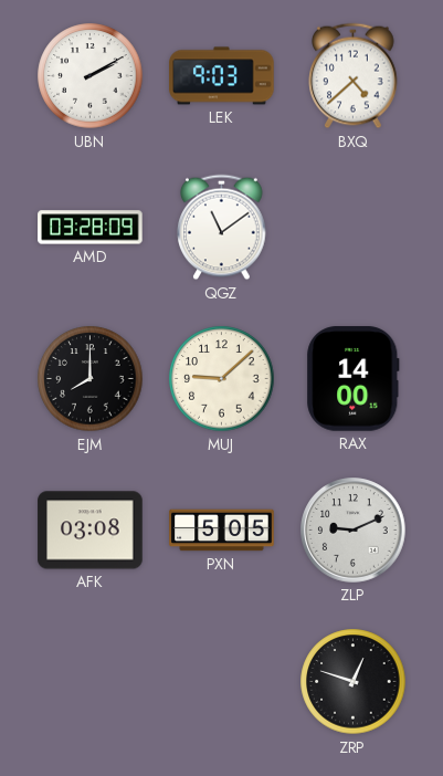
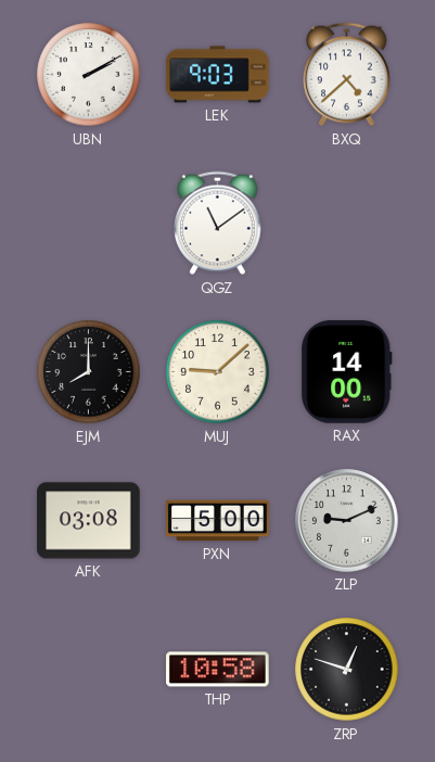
AMD: 03:28 -> none
PXN: 5:05 -> 5:00
THP: none -> 10:58
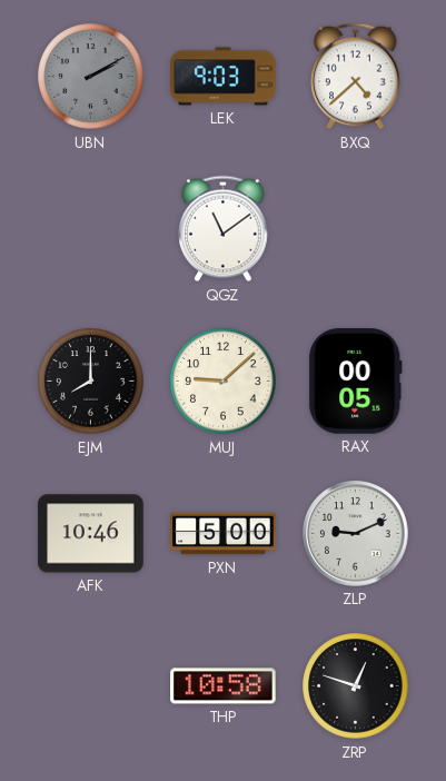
UBN dial: white -> grey
RAX: 14:00 -> 00:05
AFK: 03:08 -> 10:46
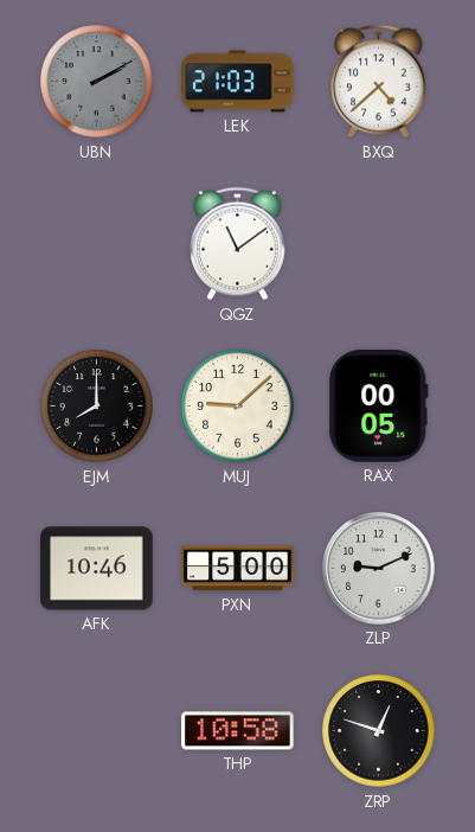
LEK: 9:03 -> 21:03
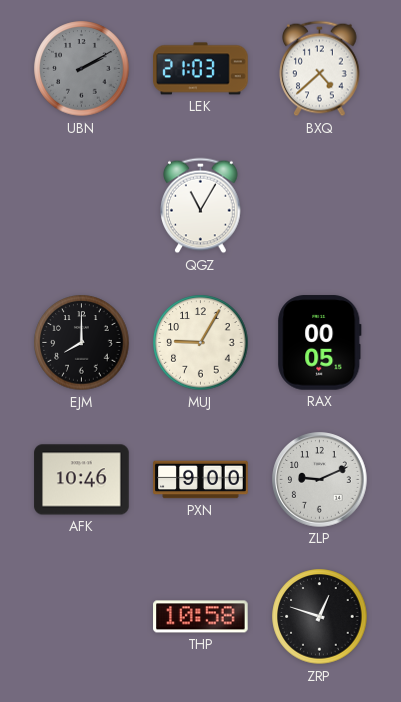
QGZ: 11:09 -> 11:05
MUJ: 9:08 -> 9:05
PXN: 5:00 -> 9:00
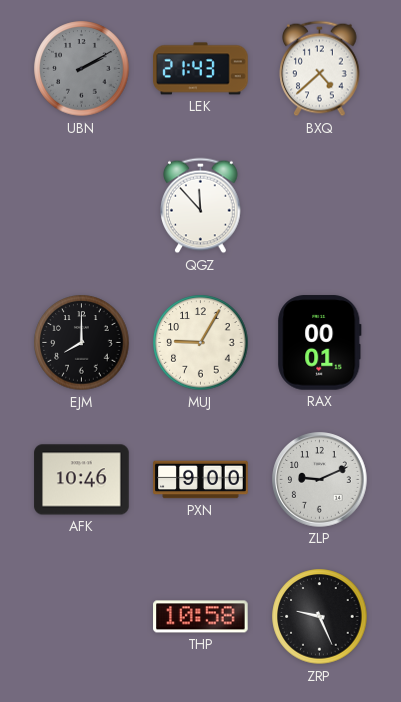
LEK: 21:03 -> 21:43
QGZ: 11:05 -> 11:53
RAX: 00:05 -> 00:01
ZRP: 12:48 -> 9:26
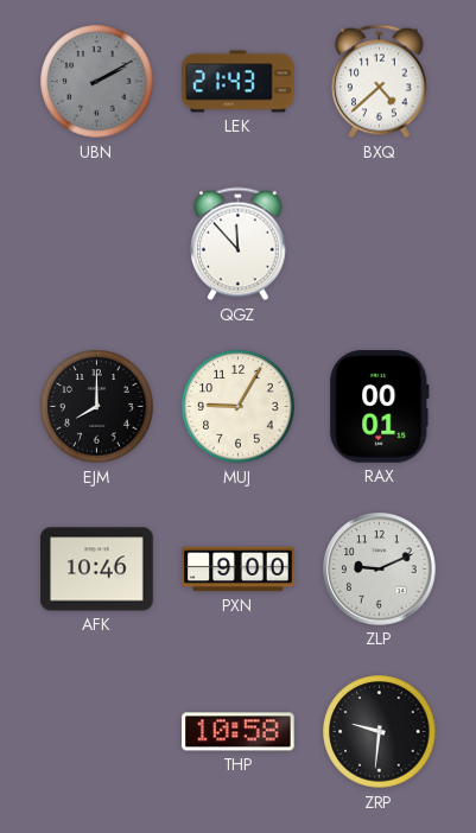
ZRP: 9:26 -> 9:31
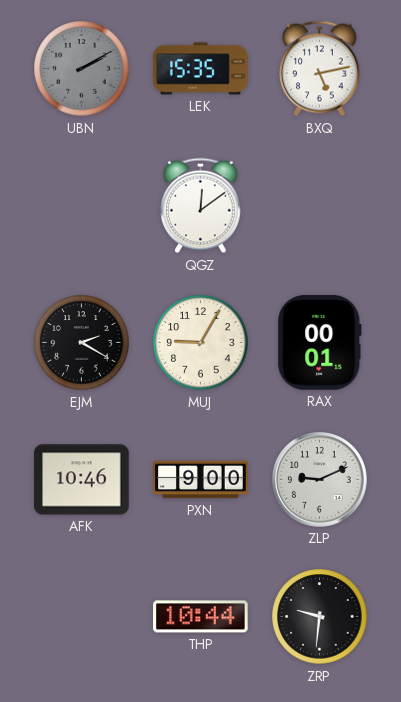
LEK: 21:43 -> 15:35
BXQ: 4:38 -> 5:13
QGZ: 11:53 -> 12:09
EJM: 8:00 -> 2:20
THP: 10:58 -> 10:44
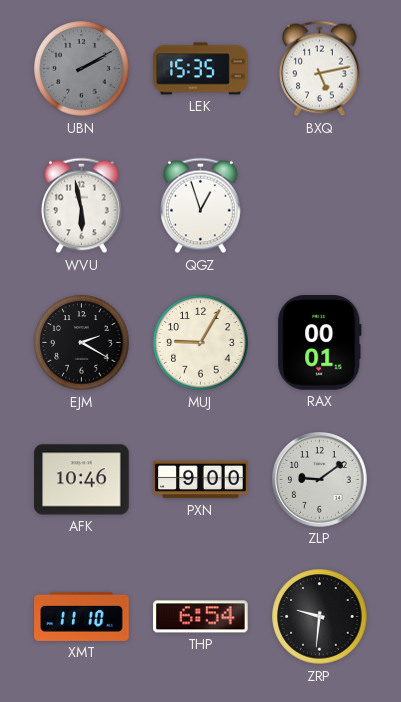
WVU: none -> 5:58
QGZ: 12:09 -> 12:57
ZLP: 9:11 -> 9:09
XMT: none -> 11:10
THP: 10:44 -> 6:54
